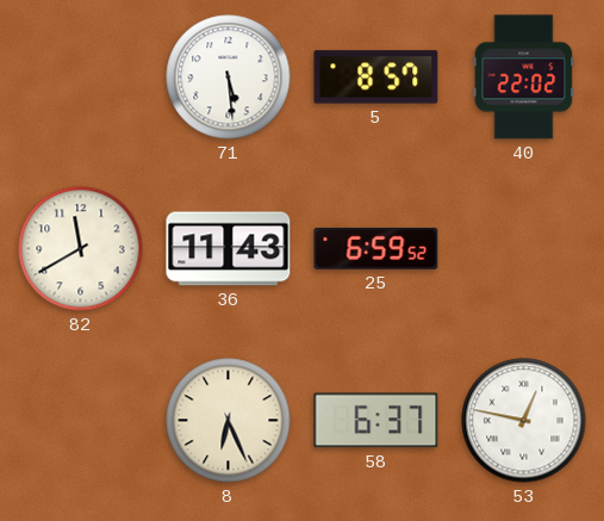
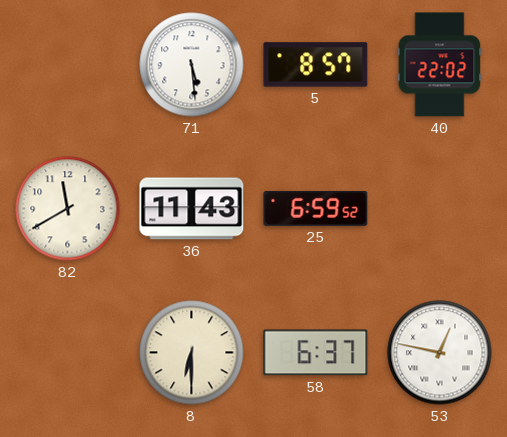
8: 6:26 -> 6:30
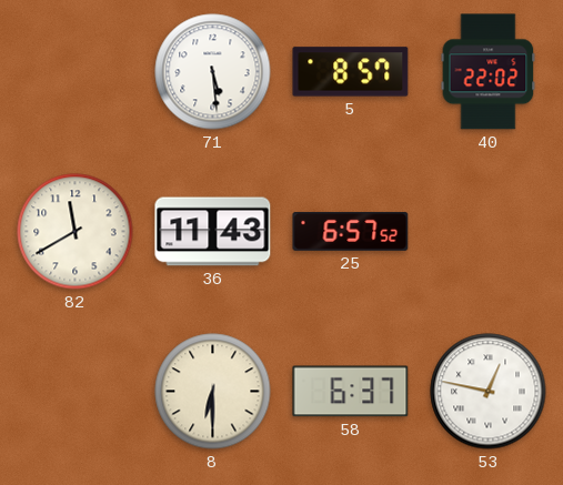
25: 6:59 -> 6:57
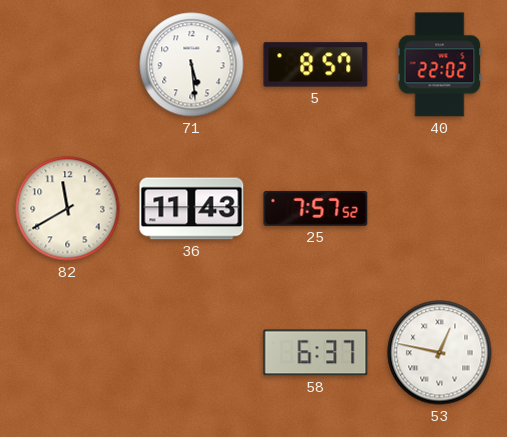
25: 6:57 -> 7:57
8: 6:30 -> none
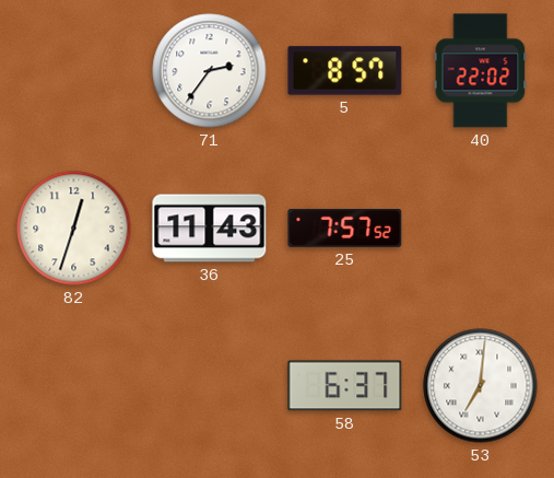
71: 5:29 -> 2:36
82: 11:40 -> 12:33
53: 12:47 -> 7:01
